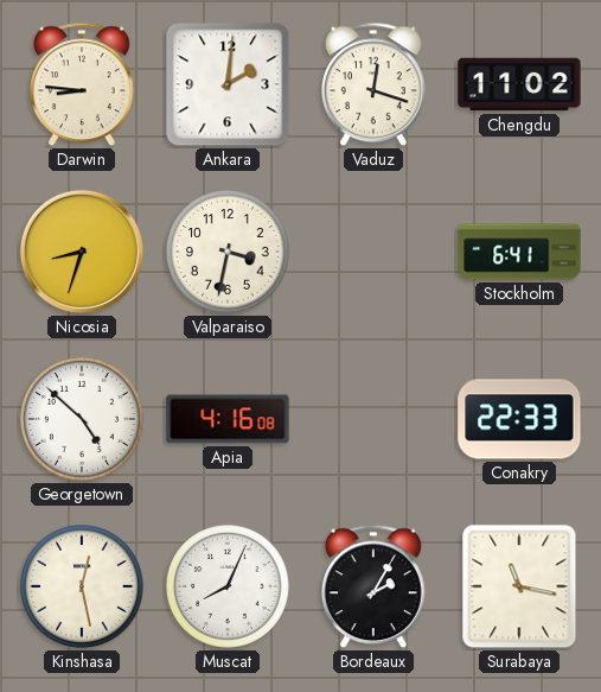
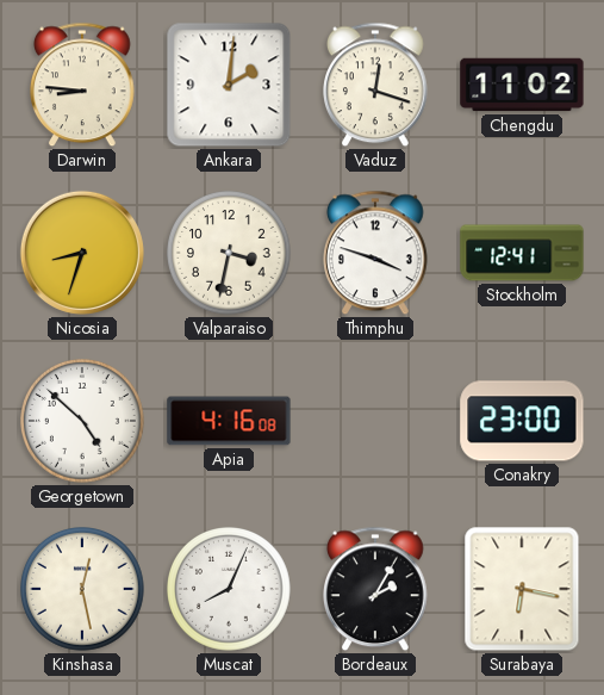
Thimphu: none -> 3:48
Stockholm: 6:41 -> 12:41
Conakry: 22:33 -> 23:00
Surabaya: 11:17 -> 6:17
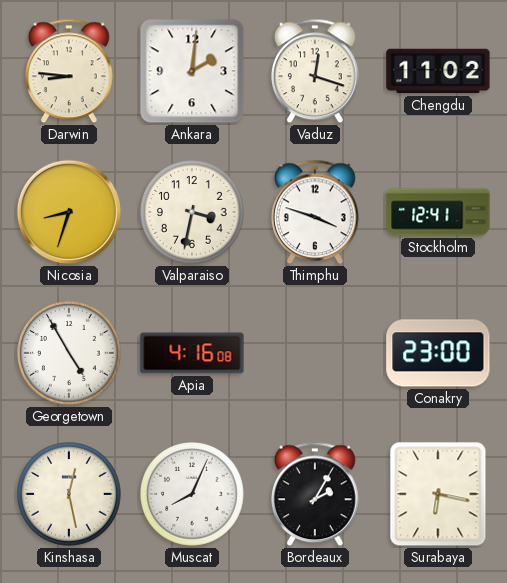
Georgetown: 4:52 -> 4:55
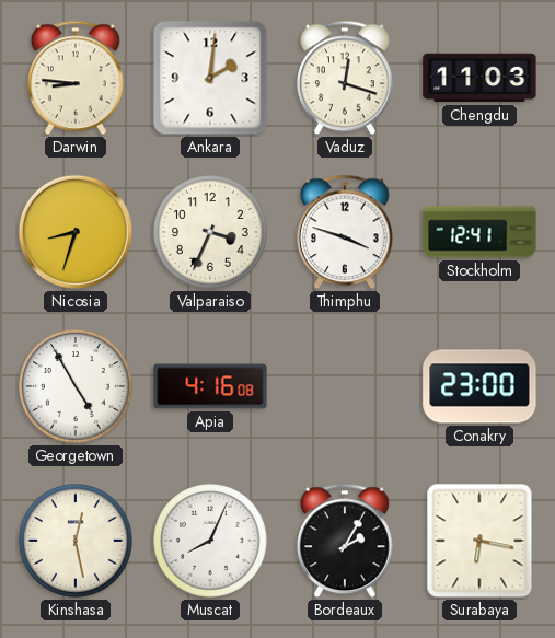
Chengdu: 11:02 -> 11:03
Valparaiso: 3:32 -> 3:34
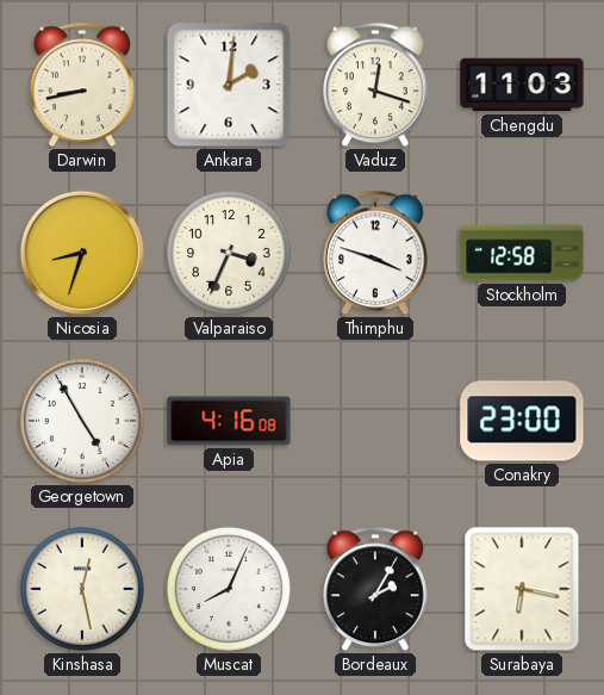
Darwin: 8:46 -> 8:43
Stockholm: 12:41 -> 12:58
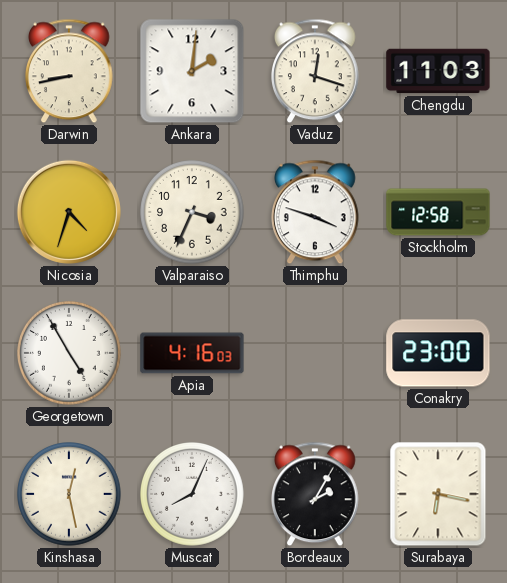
Nicosia: 8:33 -> 4:33
Apia: 4:16:08 -> 4:16:03
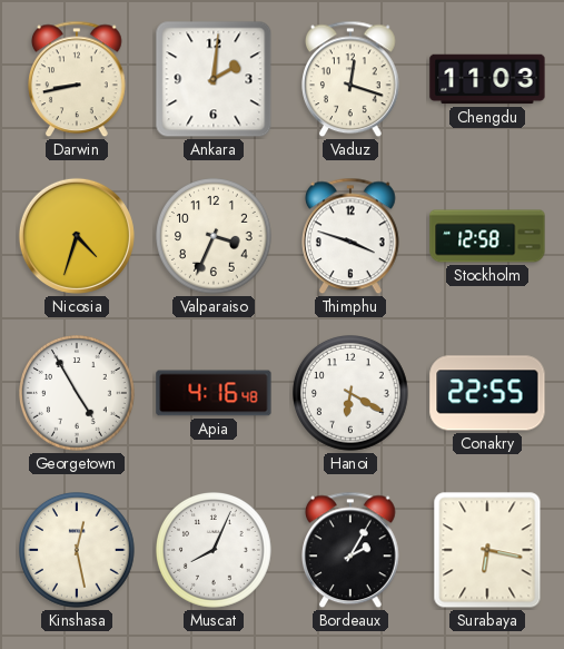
Apia: 4:16:03 -> 4:16:48
Hanoi: none -> 6:20
Conakry: 23:00 -> 22:55
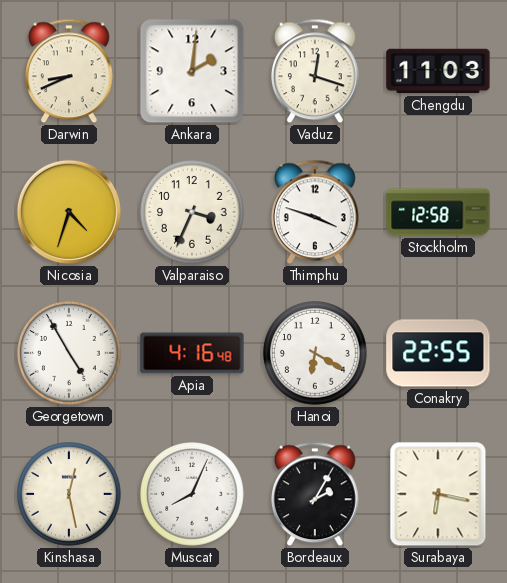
Darwin: 8:43 -> 8:41
